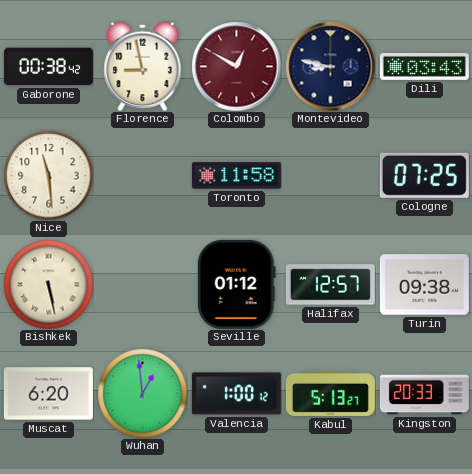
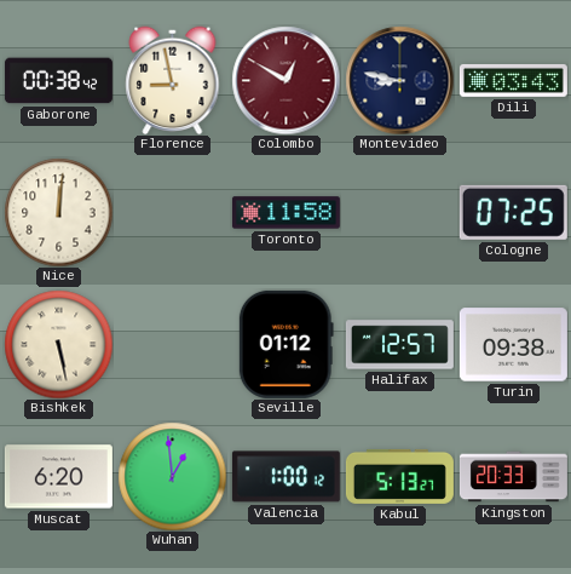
Nice: 11:29 -> 12:01
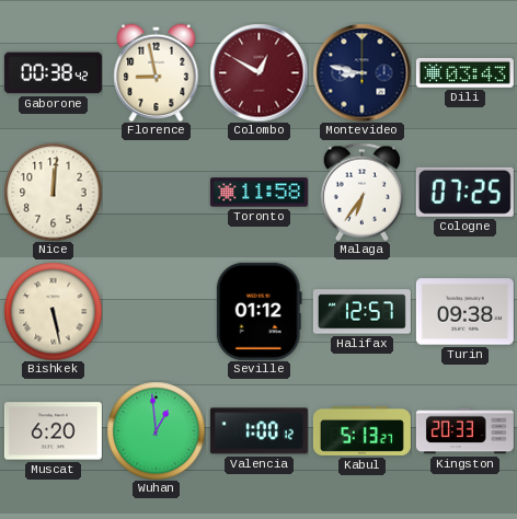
Malaga: none -> 6:36
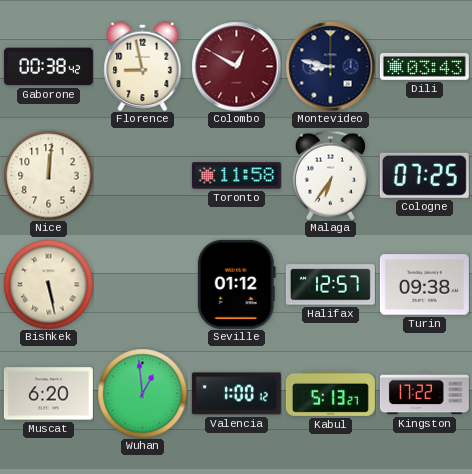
Kingston: 20:33 -> 17:22
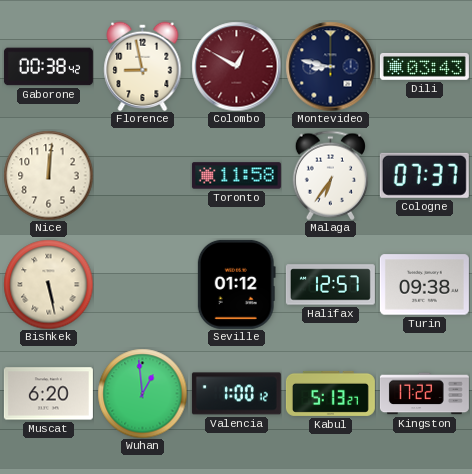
Cologne: 07:25 -> 07:37
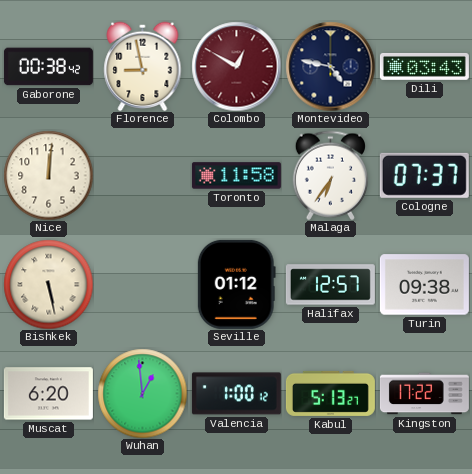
Montevideo: 8:47 -> 4:47
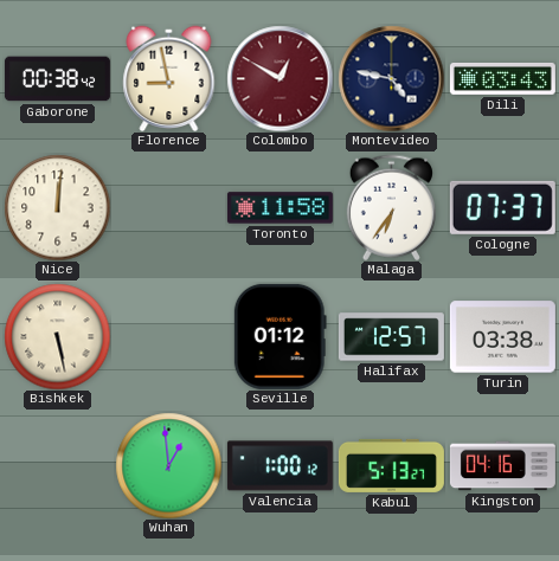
Turin: 09:38 -> 03:38
Muscat: 6:20 -> none
Kingston: 17:22 -> 04:16
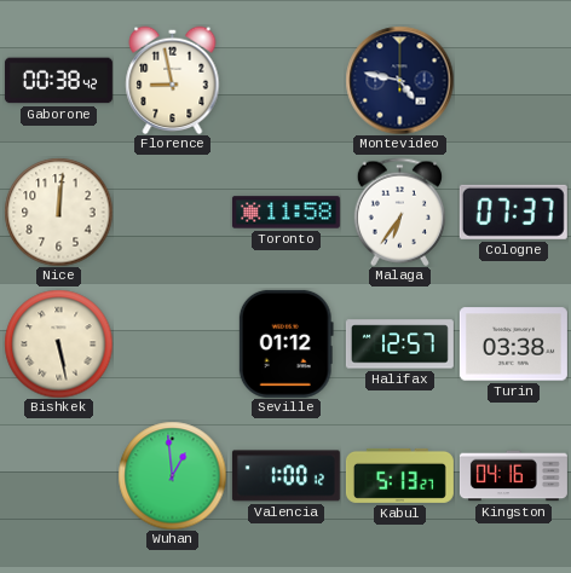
Colombo: 12:50 -> none
Dili: 03:43 -> none
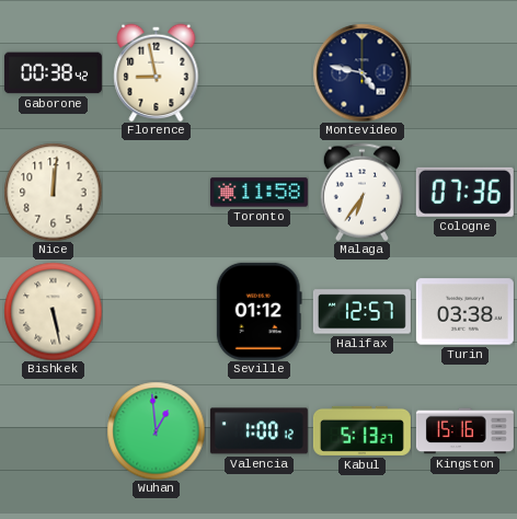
Cologne: 07:37 -> 07:36
Kingston: 04:16 -> 15:16
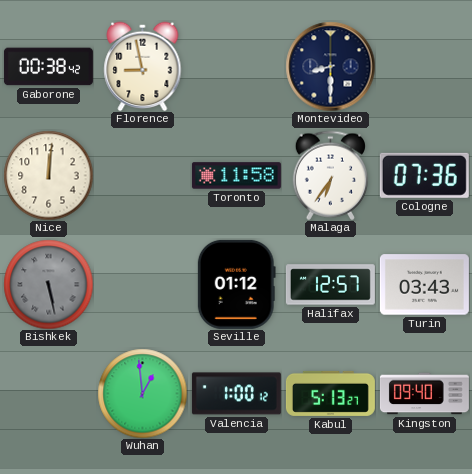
Montevideo: 4:47 -> 8:30
Bishkek dial: cream -> grey
Turin: 03:38 -> 03:43
Kingston: 15:16 -> 09:40
